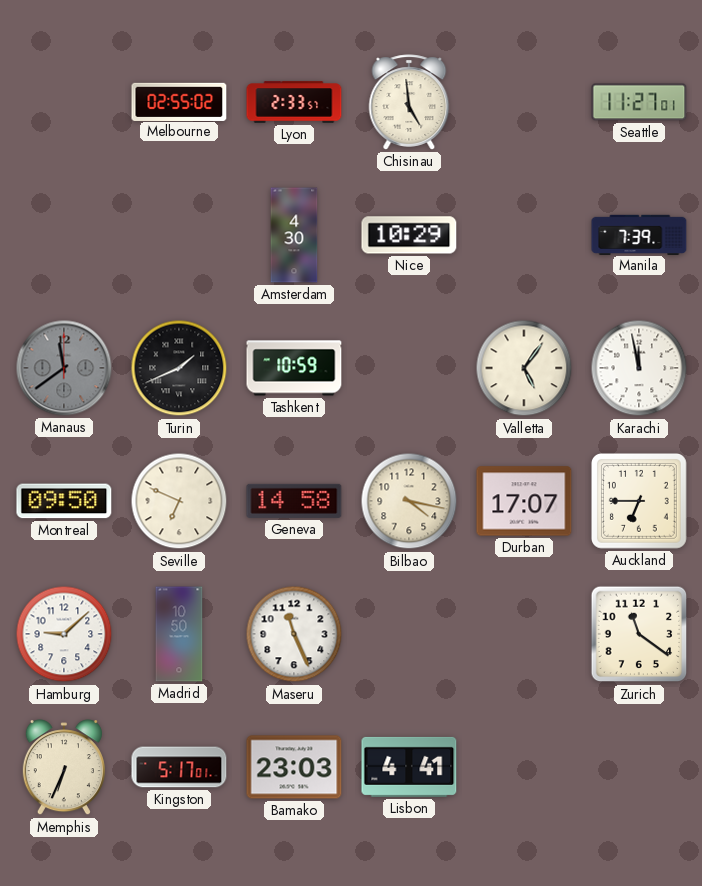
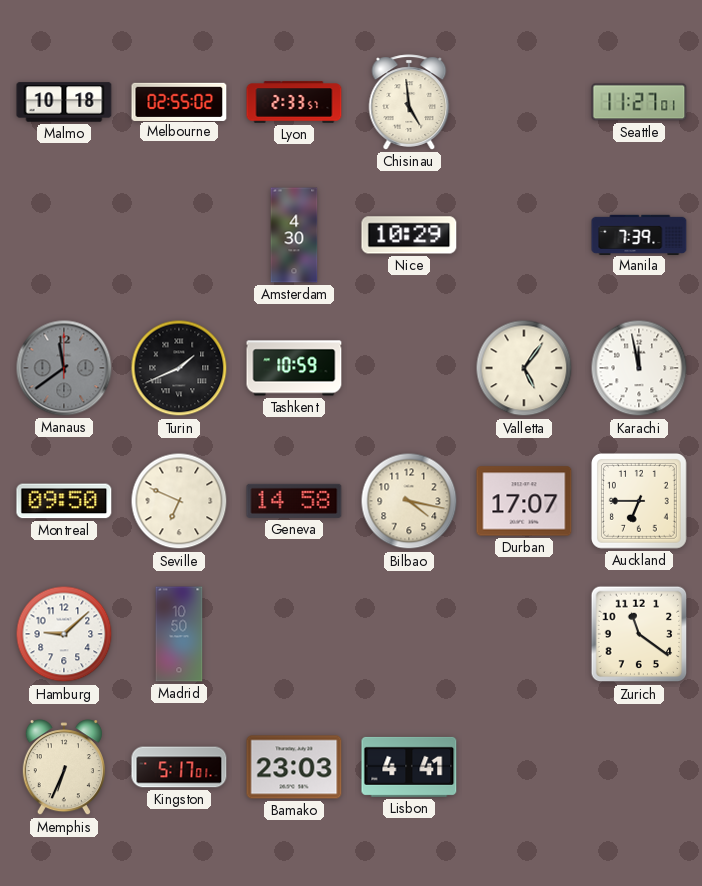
Malmo: none -> 10:18
Maseru: 11:26 -> none
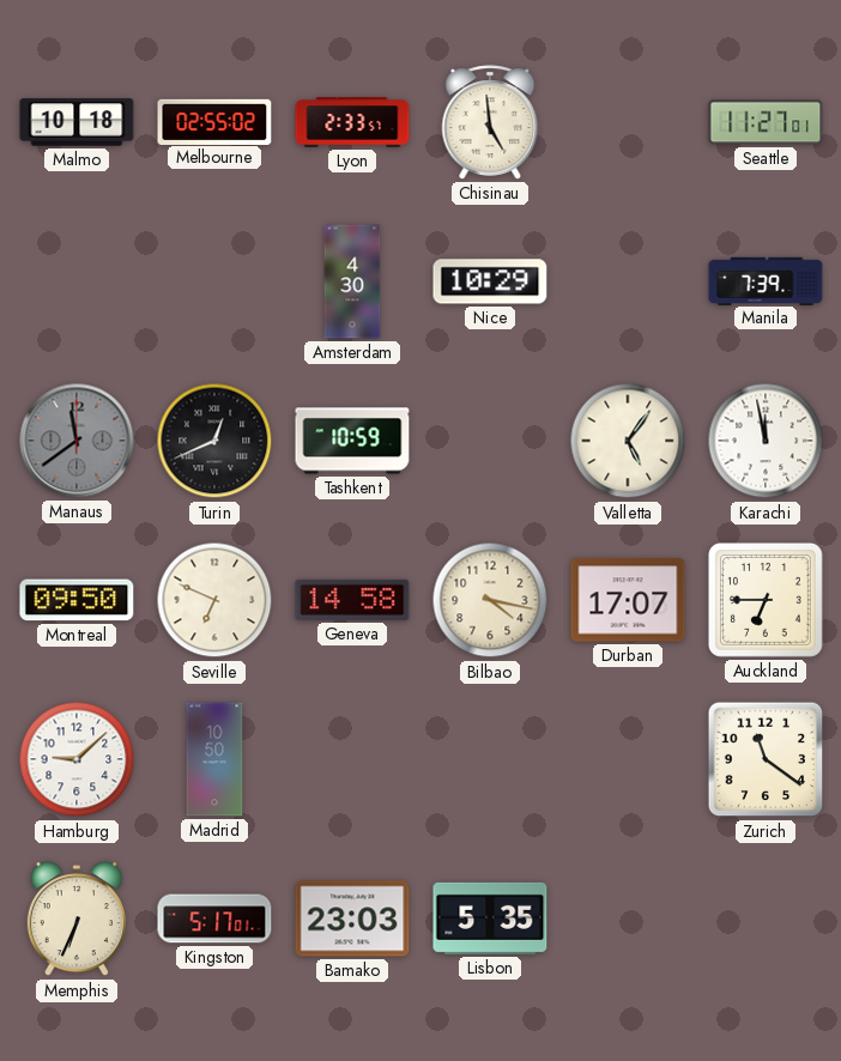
Turin: 1:41 -> 12:41
Lisbon: 4:41 -> 5:35
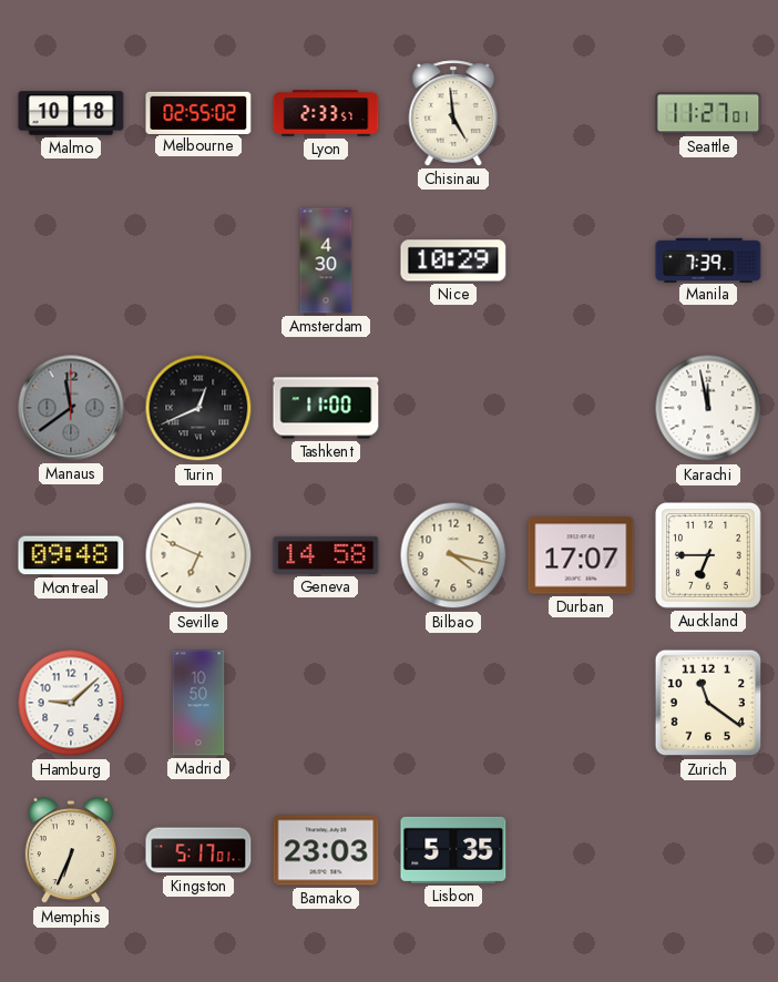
Tashkent: 10:59 -> 11:00
Valletta: 5:06 -> none
Montreal: 09:50 -> 09:48
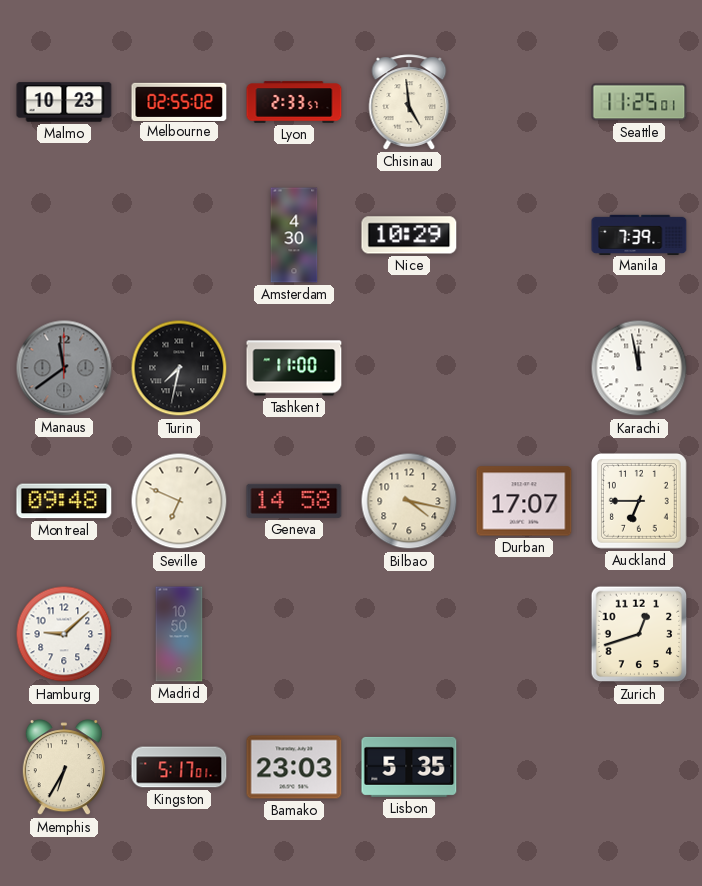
Malmo: 10:18 -> 10:23
Seattle: 11:27 -> 11:25
Turin: 12:41 -> 7:32
Zurich: 11:21 -> 12:42
Memphis: 6:34 -> 6:35
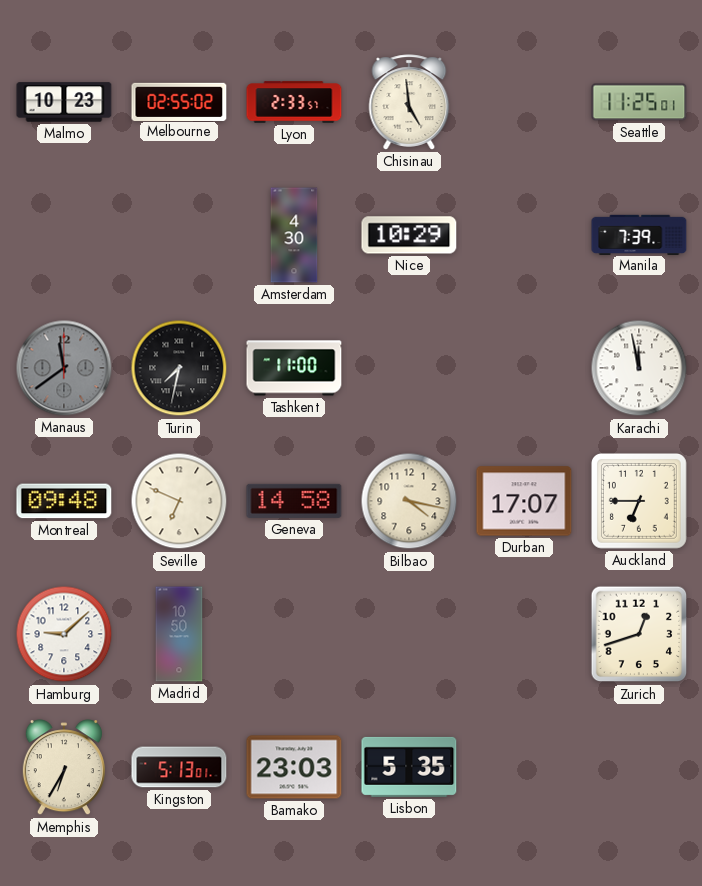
Kingston: 5:17 -> 5:13
